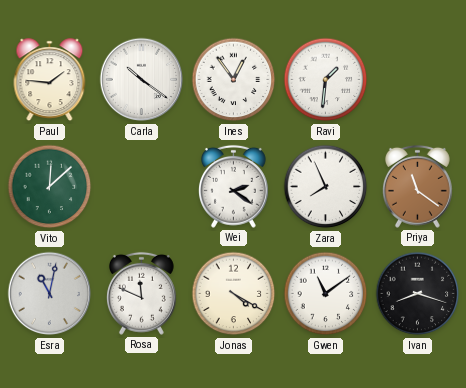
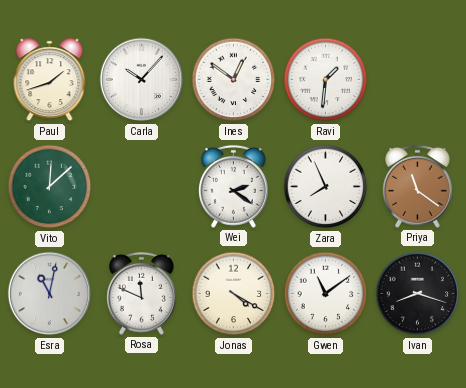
Paul: 1:46 -> 1:42
Carla: 10:21 -> 10:07
Ines: 12:54 -> 12:51
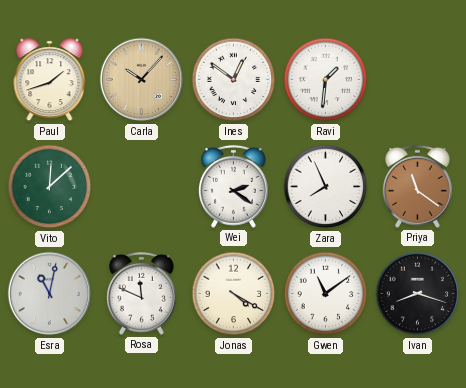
Carla dial: white -> champagne
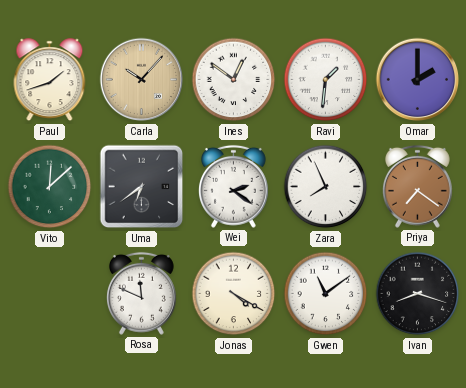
Omar: none -> 2:00
Uma: none -> 6:39
Priya: 11:21 -> 7:21
Esra: 11:02 -> none
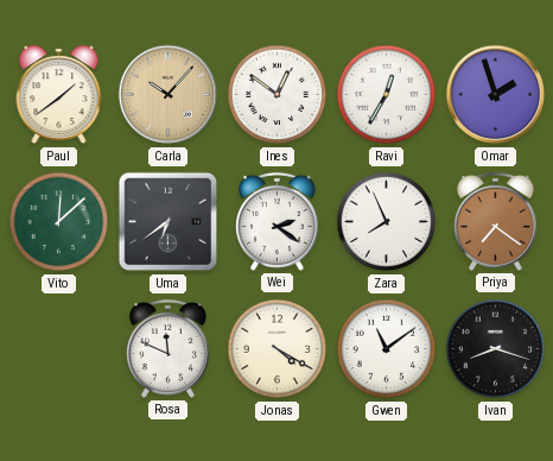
Paul: 1:42 -> 1:39
Ravi: 1:31 -> 12:35
Omar: 2:00 -> 1:57
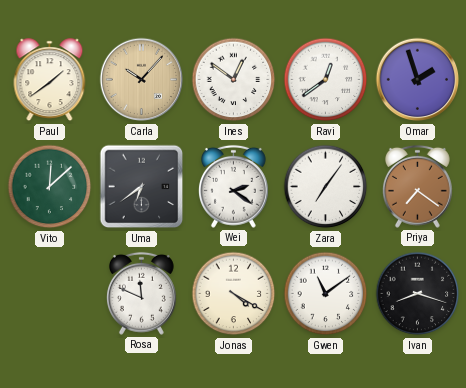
Ravi: 12:35 -> 12:39
Zara: 7:56 -> 7:06
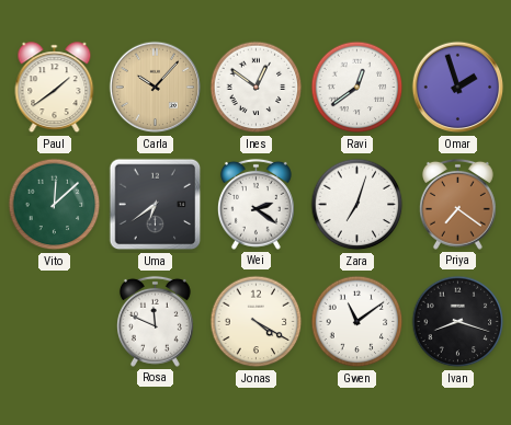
Zara: 7:06 -> 7:03
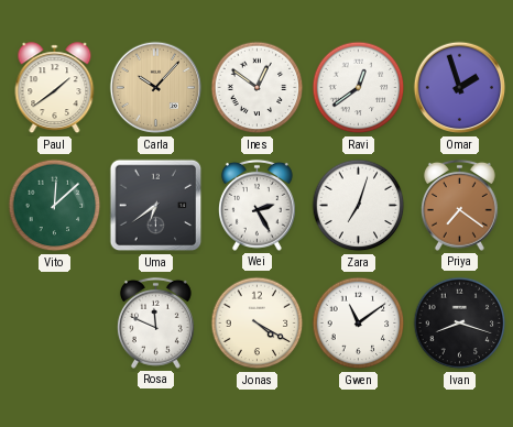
Wei: 2:21 -> 2:25
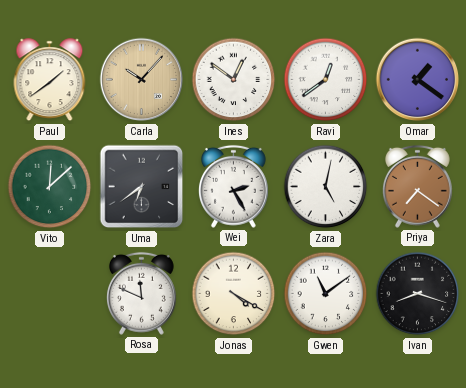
Omar: 1:57 -> 1:21
Zara: 7:03 -> 5:02
